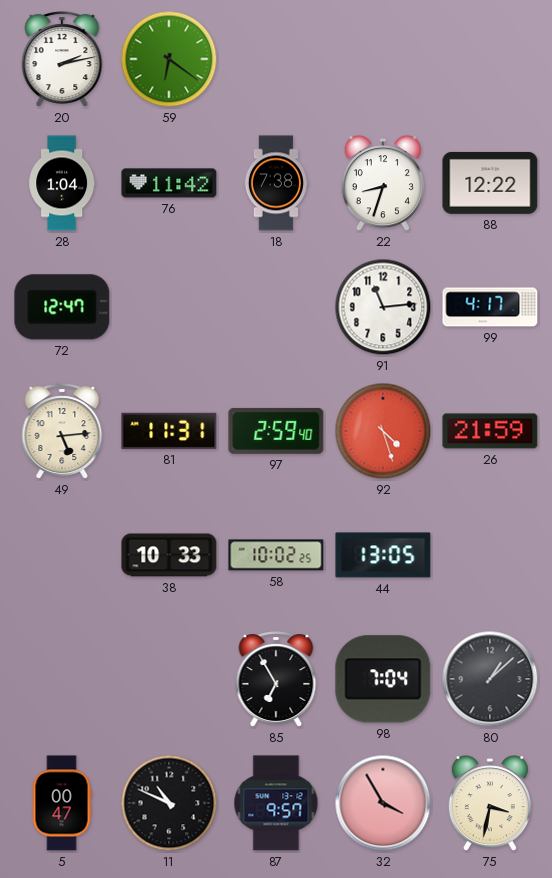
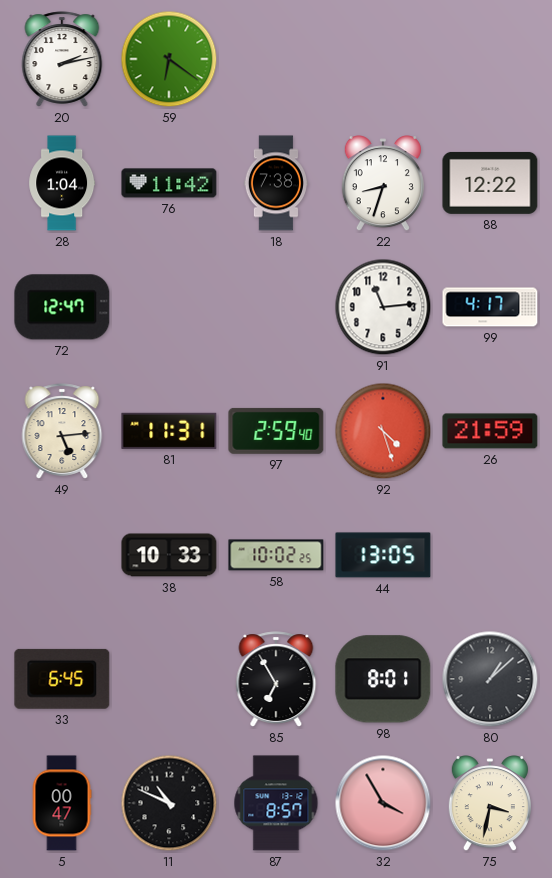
33: none -> 6:45
98: 7:04 -> 8:01
87: 9:57 -> 8:57
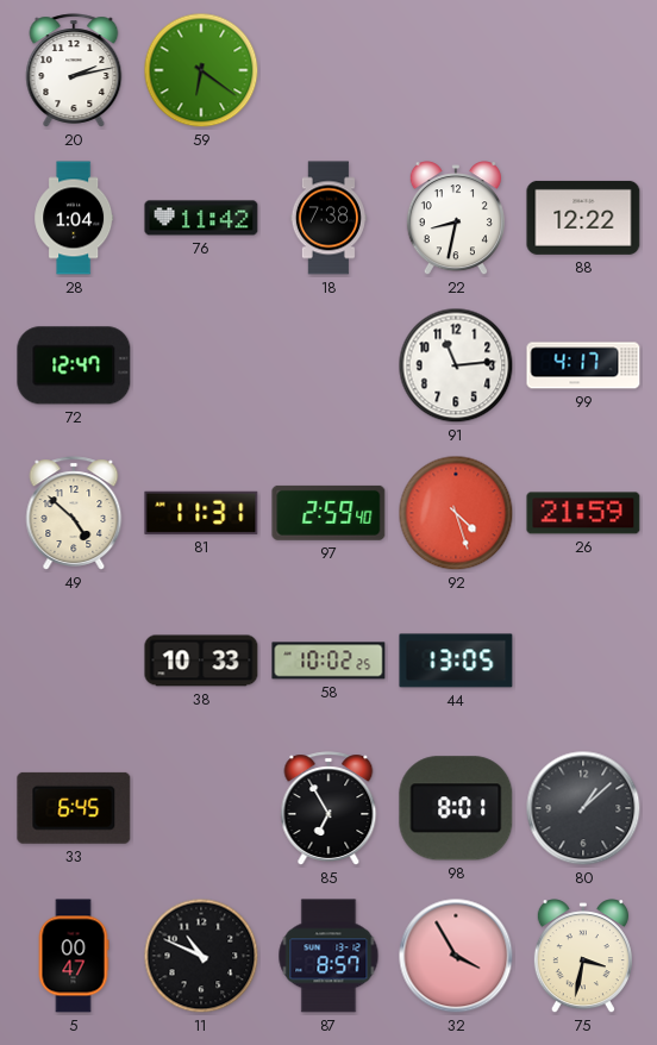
22: 8:33 -> 8:32
49: 5:14 -> 4:52
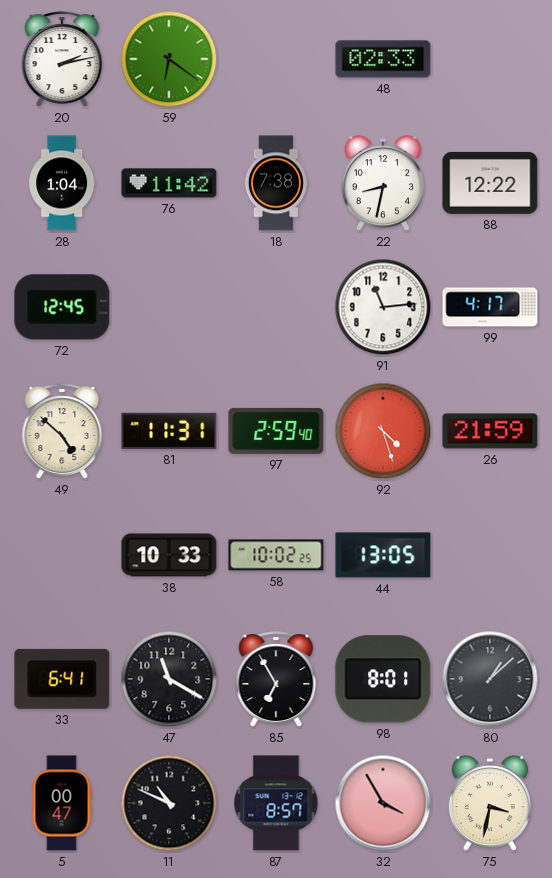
48: none -> 02:33
72: 12:47 -> 12:45
33: 6:45 -> 6:41
47: none -> 11:20
